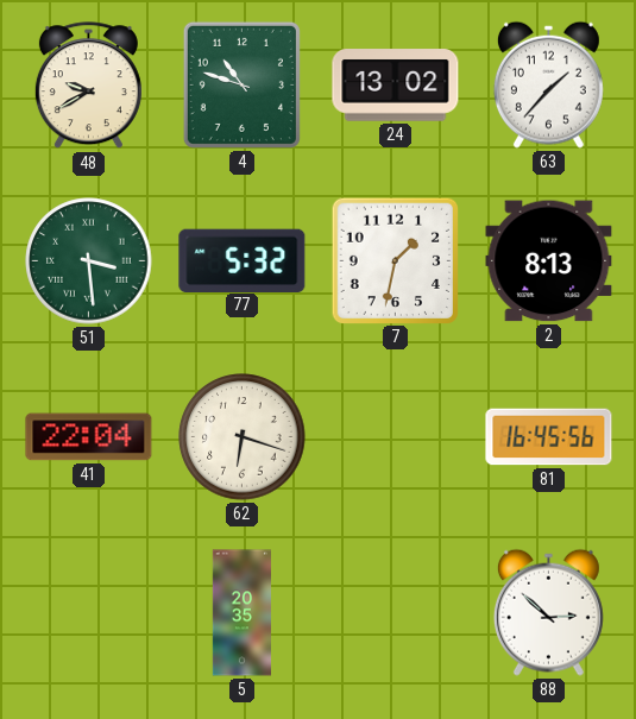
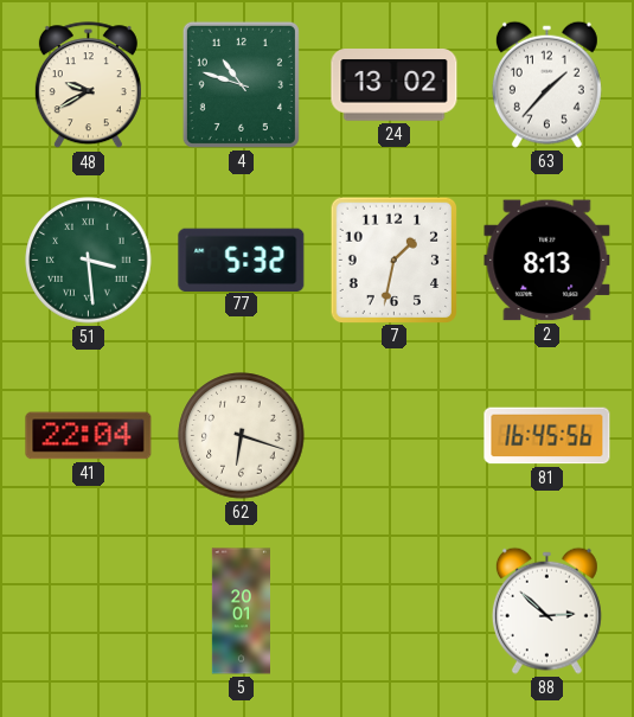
5: 20:35 -> 20:01
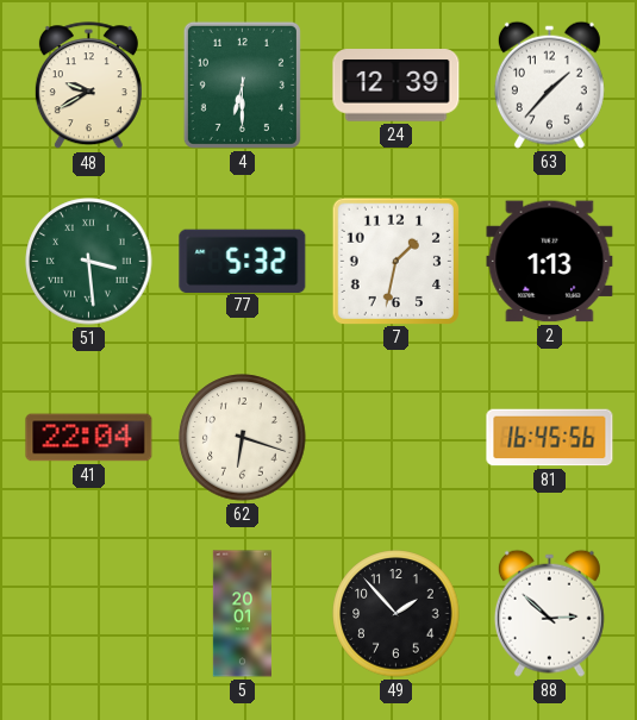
4: 10:48 -> 6:30
24: 13:02 -> 12:39
2: 8:13 -> 1:13
49: none -> 1:53
